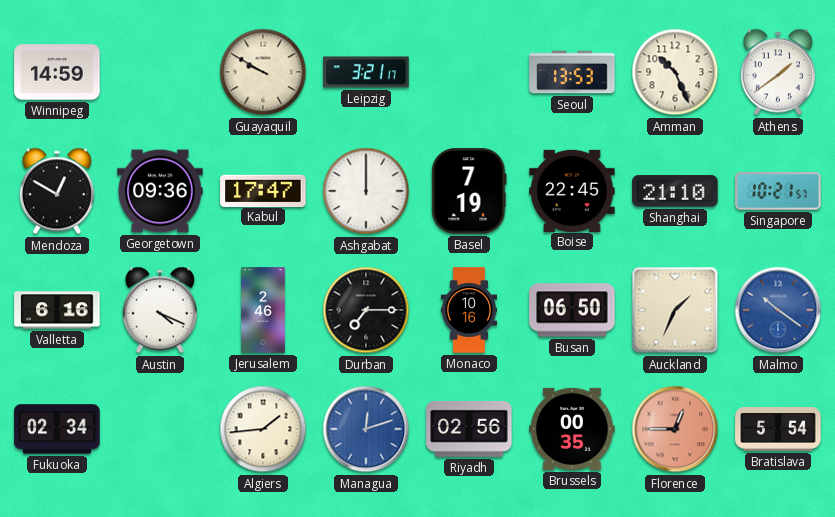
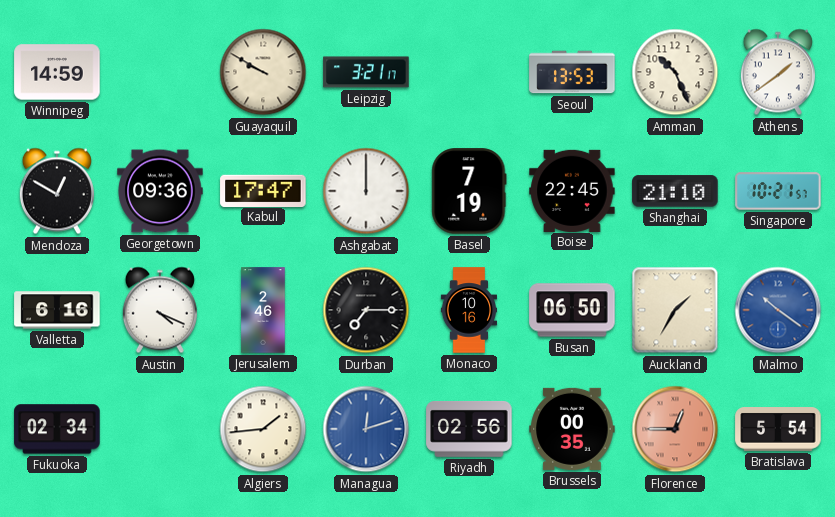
Auckland: 1:34 -> 1:35
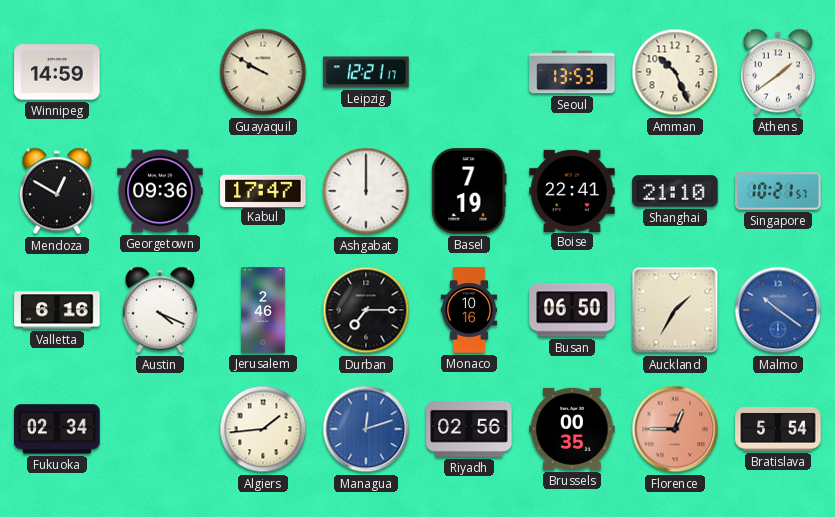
Leipzig: 3:21 -> 12:21
Boise: 22:45 -> 22:41
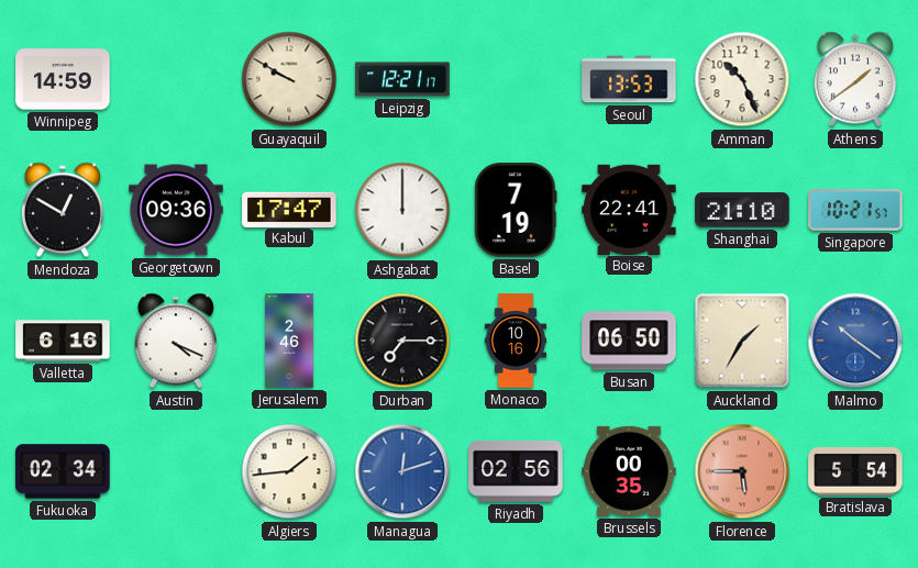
Florence: 12:45 -> 5:45
